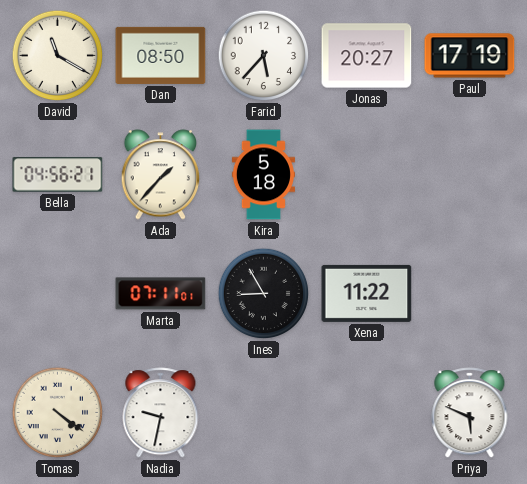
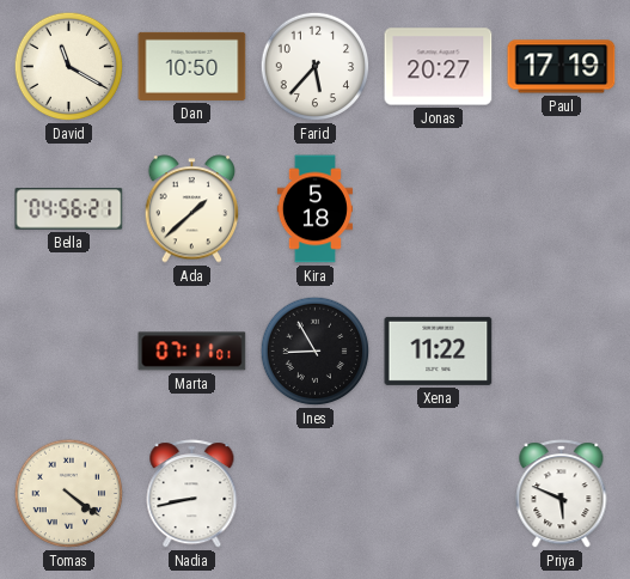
Dan: 08:50 -> 10:50
Ada: 1:37 -> 1:38
Nadia: 9:32 -> 8:43
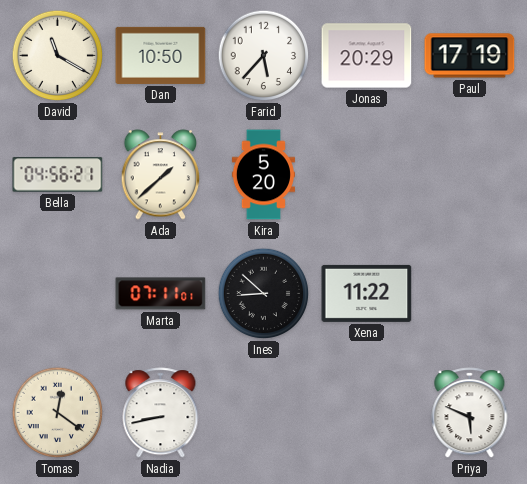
Jonas: 20:27 -> 20:29
Kira: 5:18 -> 5:20
Ines: 8:55 -> 8:52
Tomas: 4:21 -> 12:21
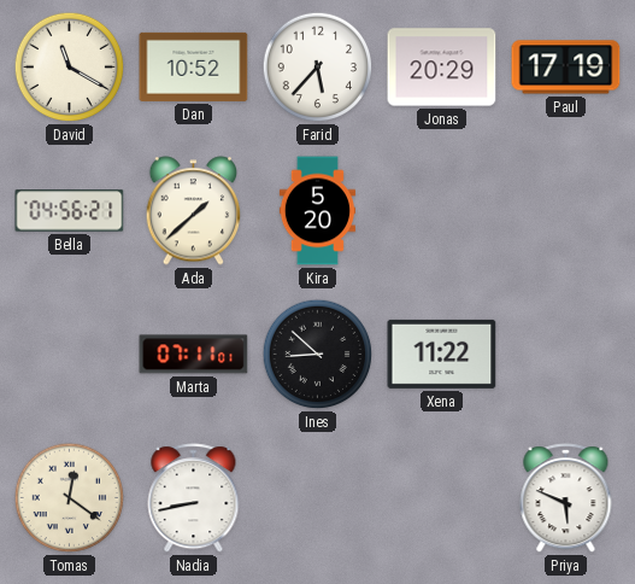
Dan: 10:50 -> 10:52
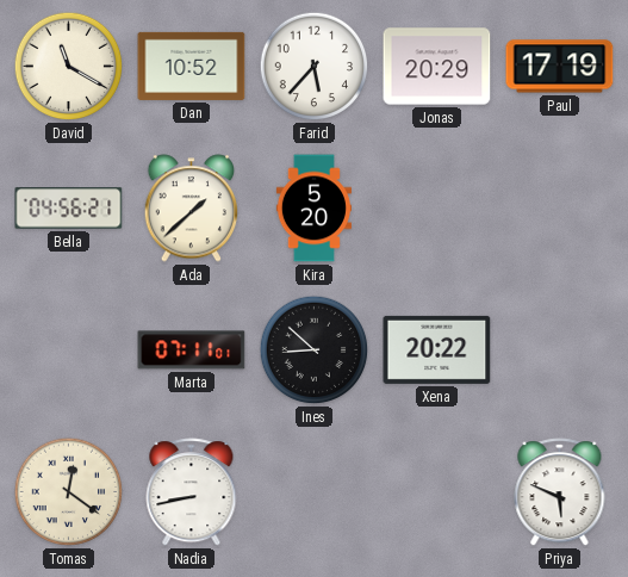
Xena: 11:22 -> 20:22
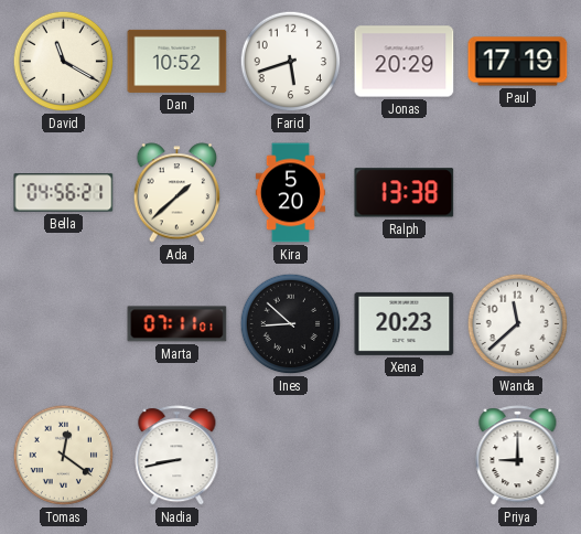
Farid: 5:37 -> 5:42
Ralph: none -> 13:38
Xena: 20:22 -> 20:23
Wanda: none -> 11:38
Priya: 5:49 -> 9:00
